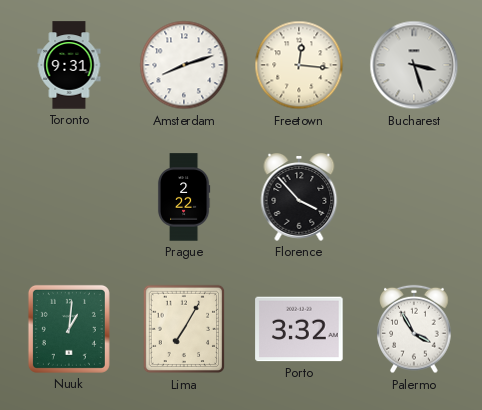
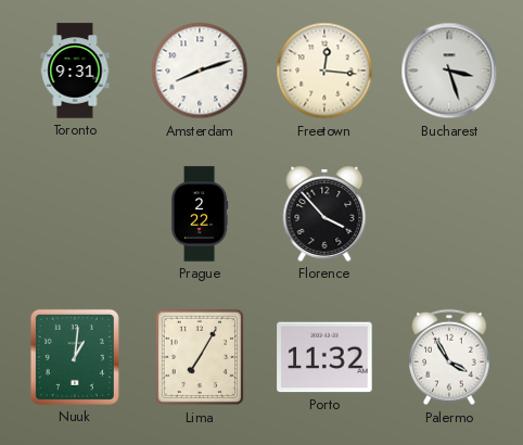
Porto: 3:32 -> 11:32
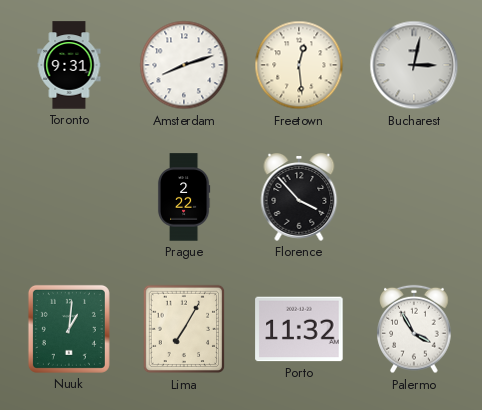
Freetown: 12:16 -> 12:29
Bucharest: 3:27 -> 3:02
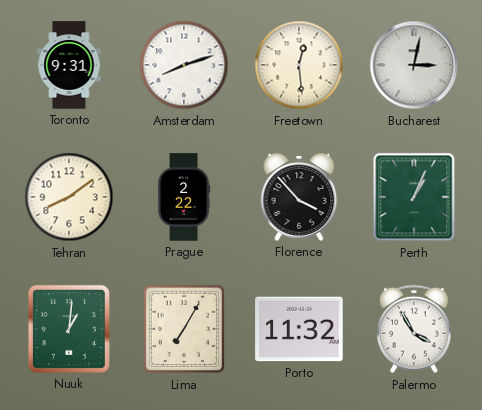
Tehran: none -> 8:09
Perth: none -> 1:04
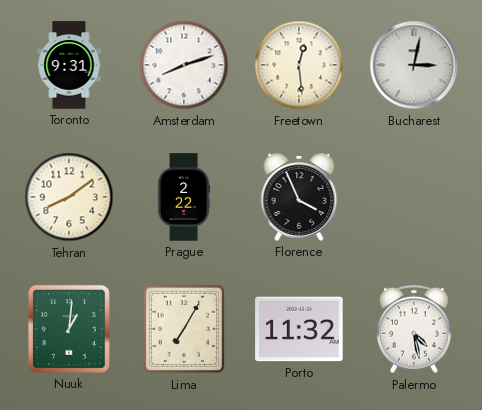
Florence: 3:53 -> 3:56
Perth: 1:04 -> none
Palermo: 3:55 -> 4:28
